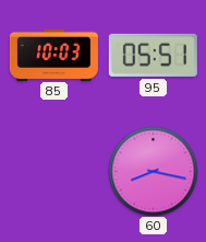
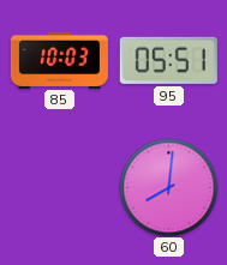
60: 8:17 -> 8:01
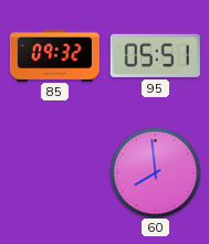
85: 10:03 -> 09:32
60: 8:01 -> 7:59
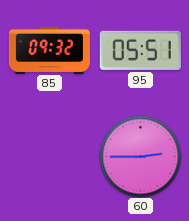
60: 7:59 -> 2:45
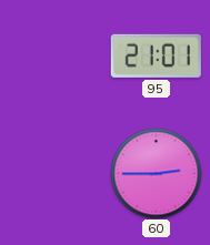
85: 09:32 -> none
95: 05:51 -> 21:01
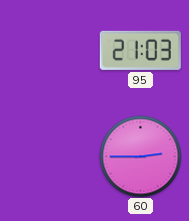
95: 21:01 -> 21:03
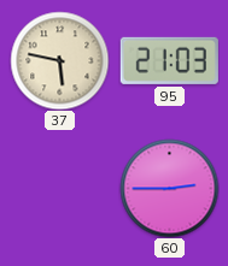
37: none -> 5:47
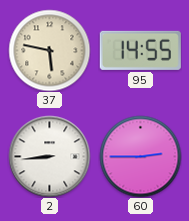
95: 21:03 -> 14:55
2: none -> 8:44
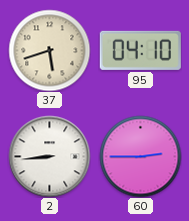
37: 5:47 -> 5:42
95: 14:55 -> 04:10
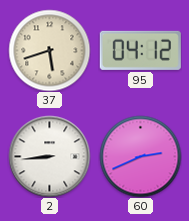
95: 04:10 -> 04:12
60: 2:45 -> 2:41
